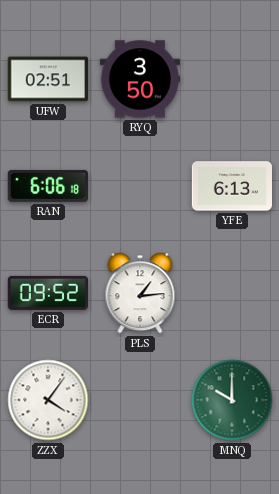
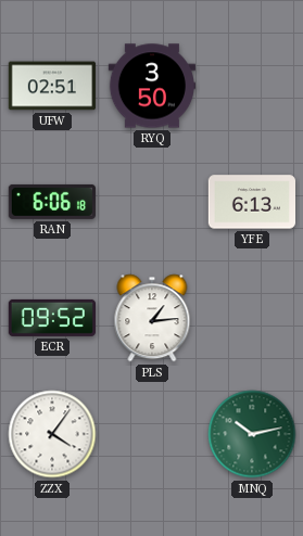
MNQ: 10:00 -> 10:13
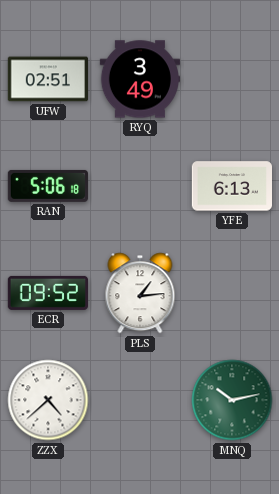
RYQ: 3:50 -> 3:49
RAN: 6:06 -> 5:06
ZZX: 4:06 -> 4:38
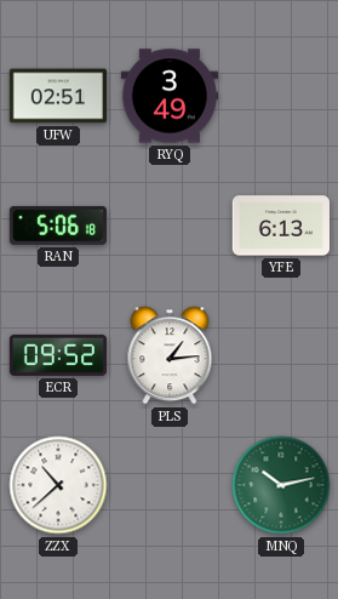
ZZX: 4:38 -> 10:38
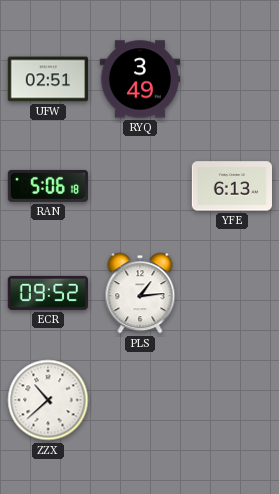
MNQ: 10:13 -> none
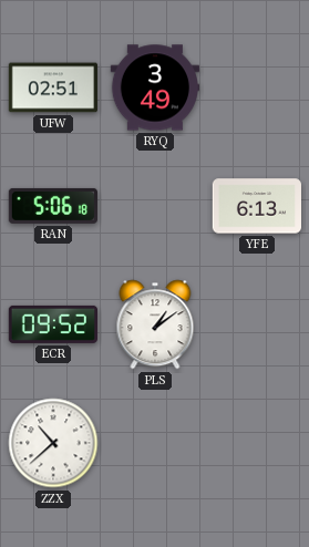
PLS: 1:14 -> 1:09
